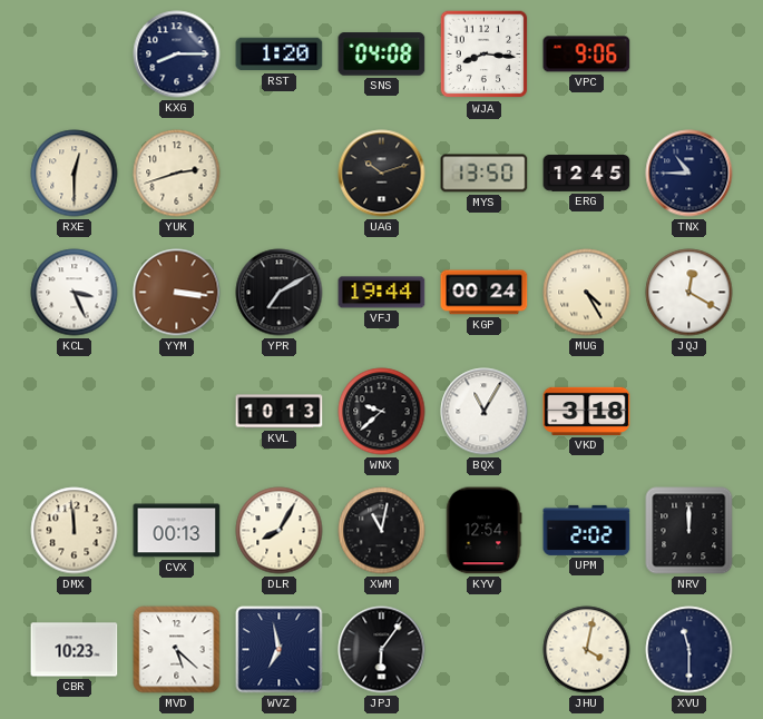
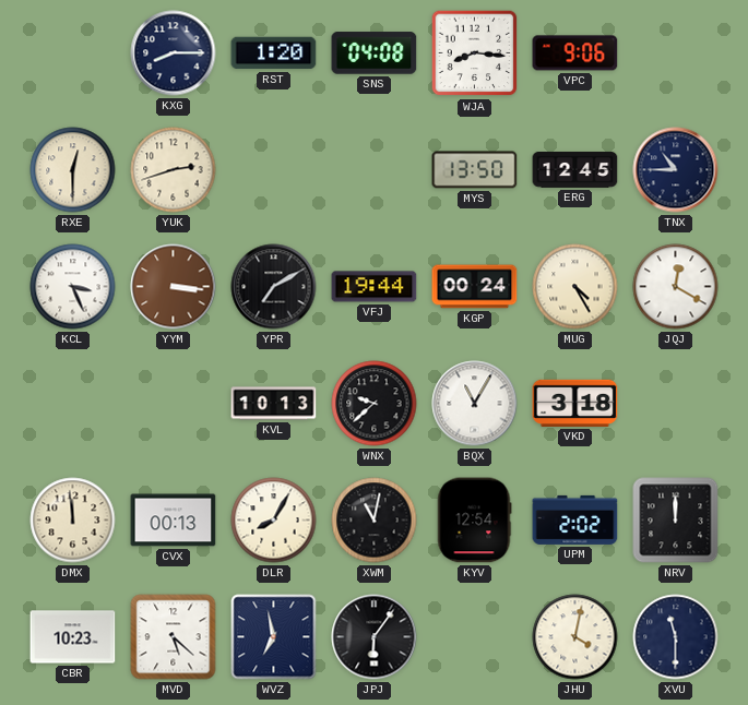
UAG: 10:12 -> none
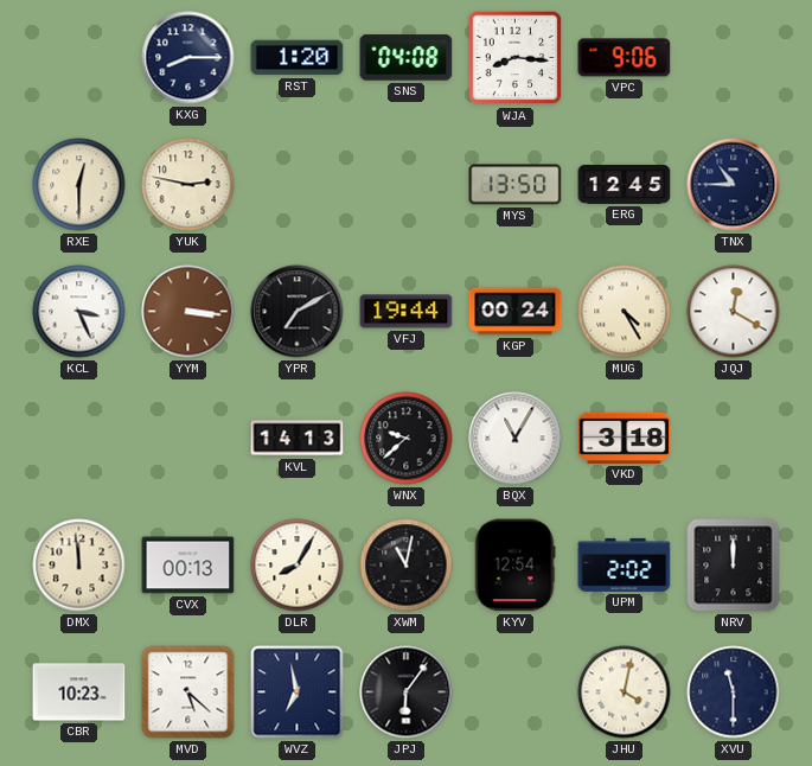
YUK: 2:42 -> 2:47
KVL: 10:13 -> 14:13
